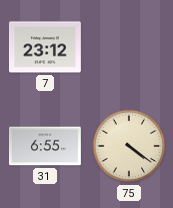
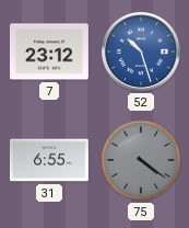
52: none -> 10:27
75 dial: cream -> grey
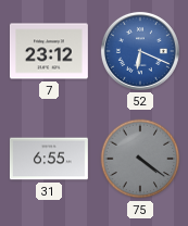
52: 10:27 -> 6:19
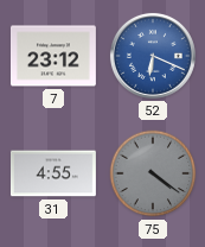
31: 6:55 -> 4:55
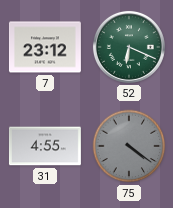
52 dial: blue -> green
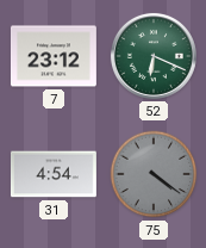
31: 4:55 -> 4:54
